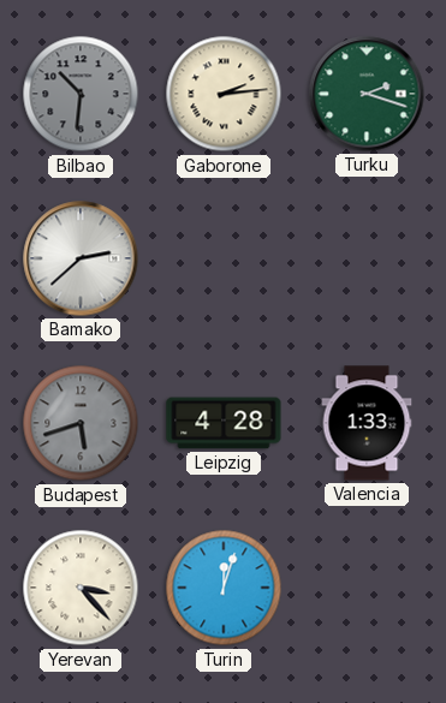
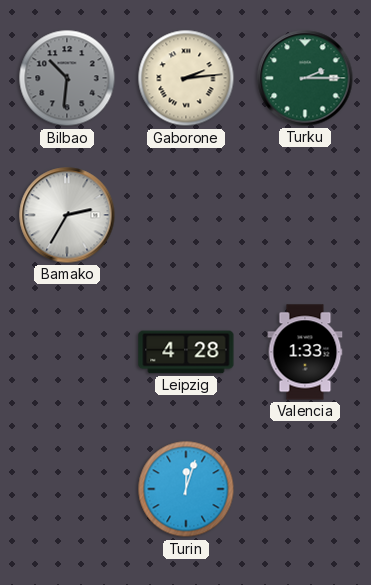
Turku: 2:18 -> 2:15
Bamako: 2:38 -> 2:35
Budapest: 5:42 -> none
Yerevan: 3:23 -> none
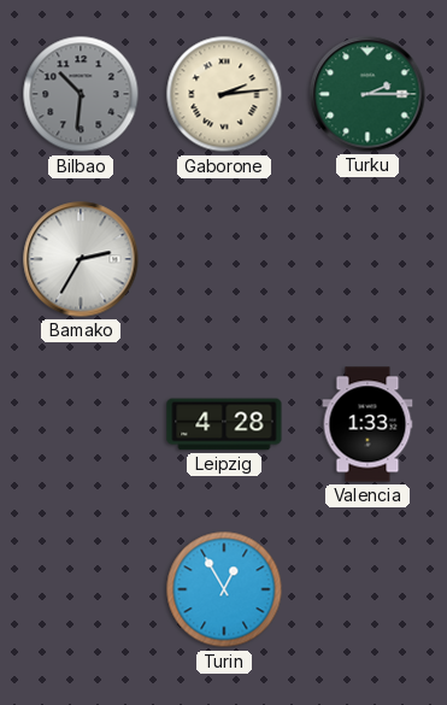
Turin: 12:03 -> 12:55
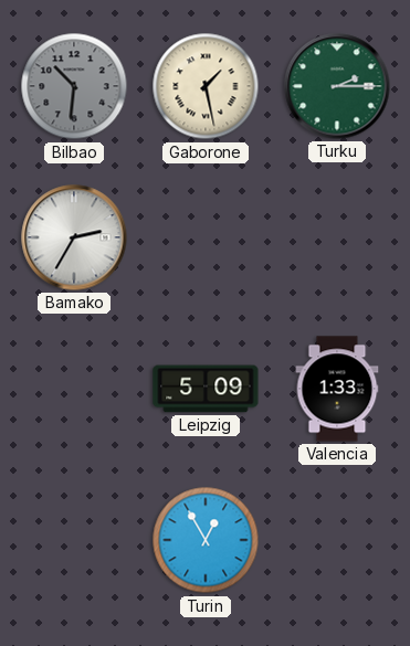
Gaborone: 2:14 -> 1:28
Leipzig: 4:28 -> 5:09
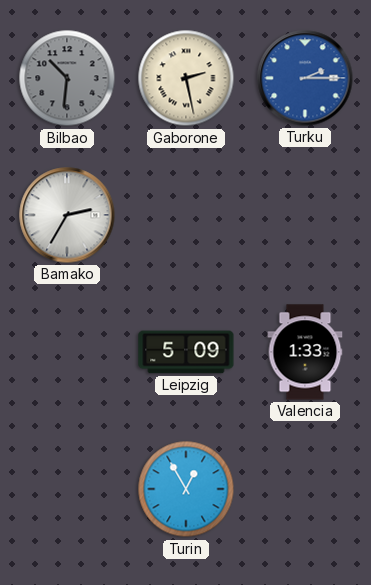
Gaborone: 1:28 -> 2:28
Turku dial: green -> blue
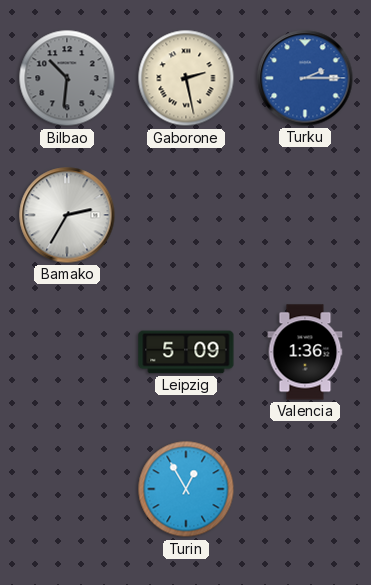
Valencia: 1:33 -> 1:36
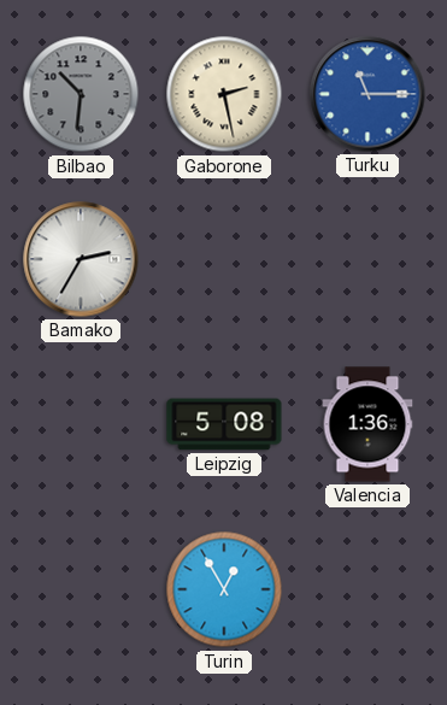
Turku: 2:15 -> 11:15
Leipzig: 5:09 -> 5:08
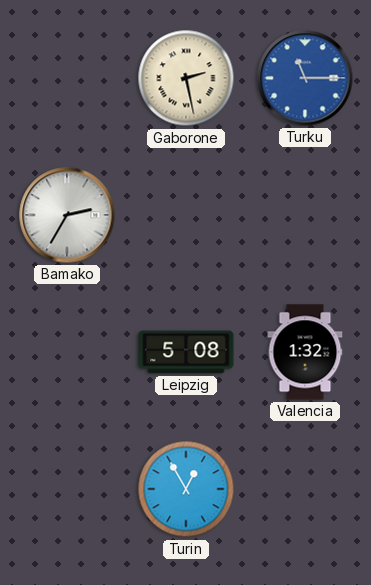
Bilbao: 10:31 -> none
Valencia: 1:36 -> 1:32
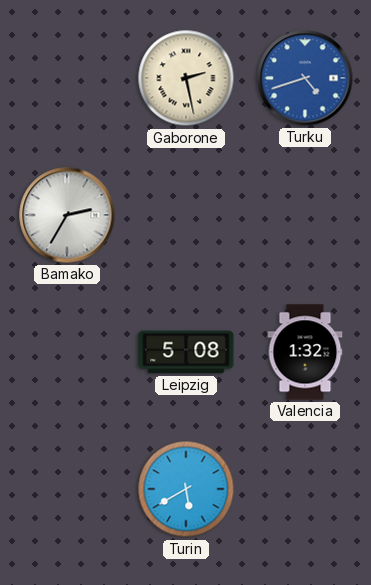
Turku: 11:15 -> 4:42
Turin: 12:55 -> 5:40
